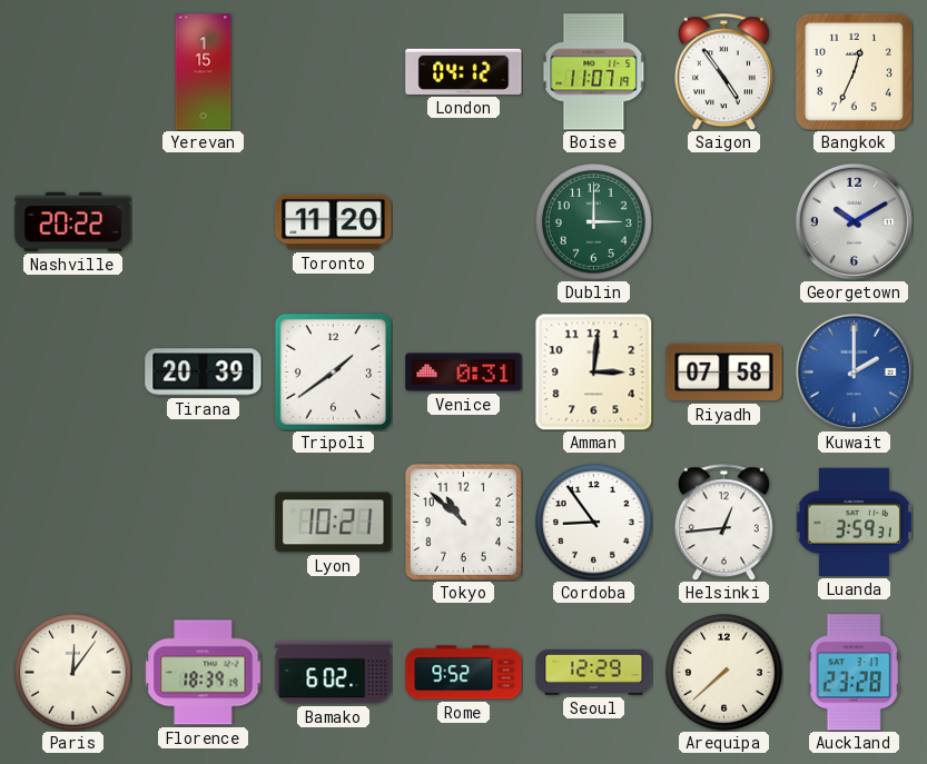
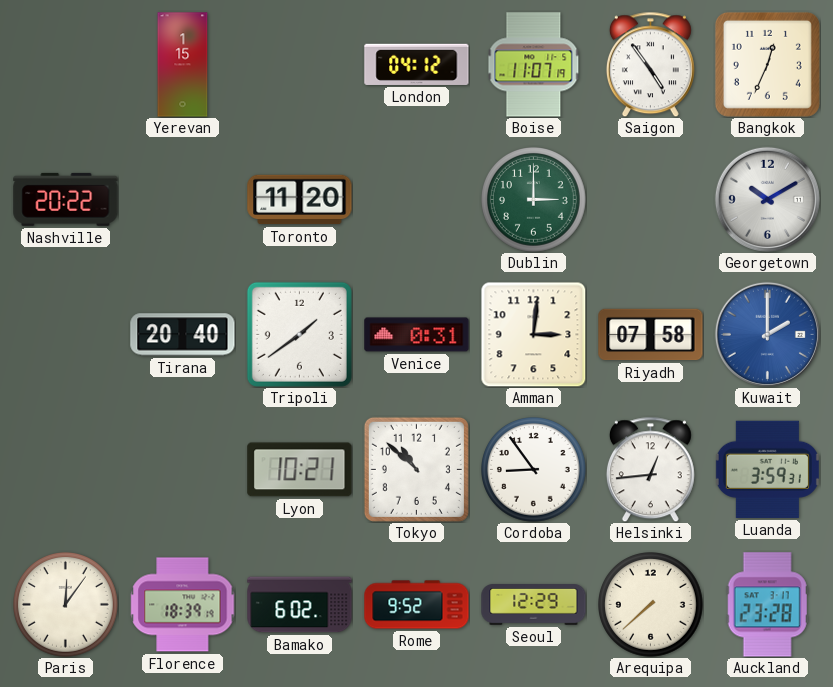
Tirana: 20:39 -> 20:40
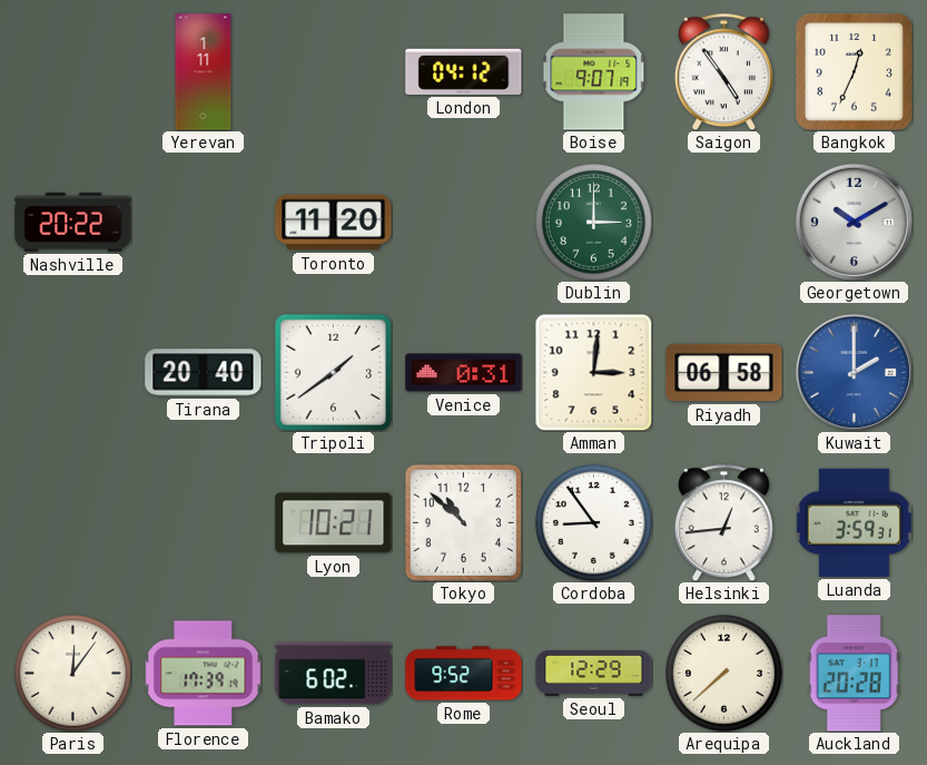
Yerevan: 1:15 -> 1:11
Boise: 11:07 -> 9:07
Riyadh: 07:58 -> 06:58
Florence: 18:39 -> 17:39
Auckland: 23:28 -> 20:28
